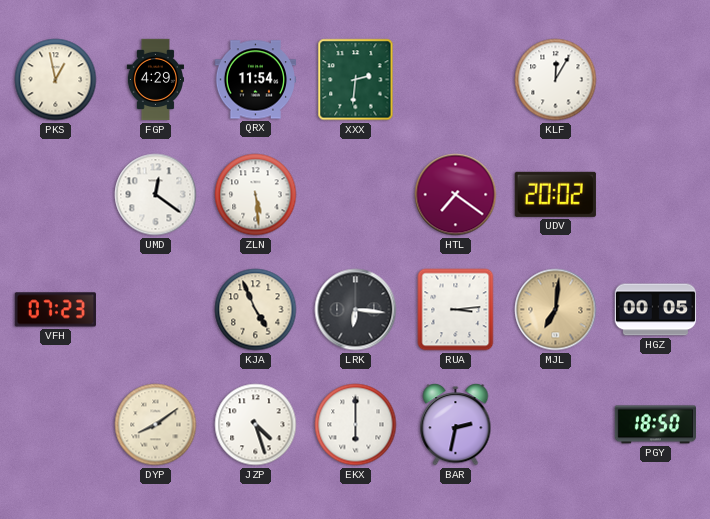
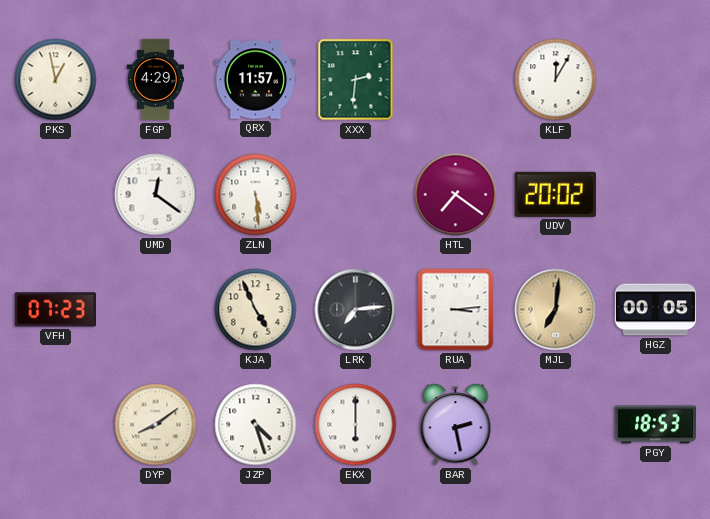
QRX: 11:54 -> 11:57
LRK: 6:16 -> 7:14
BAR: 2:32 -> 2:28
PGY: 18:50 -> 18:53
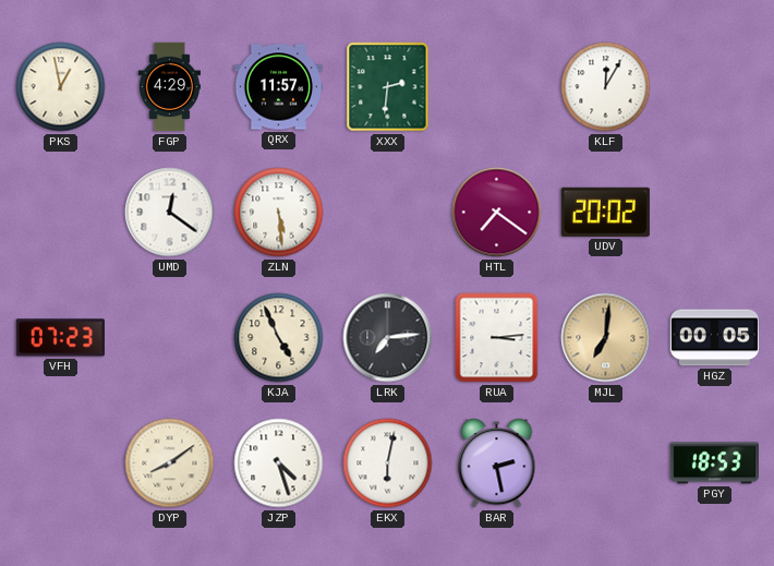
EKX: 6:00 -> 6:02
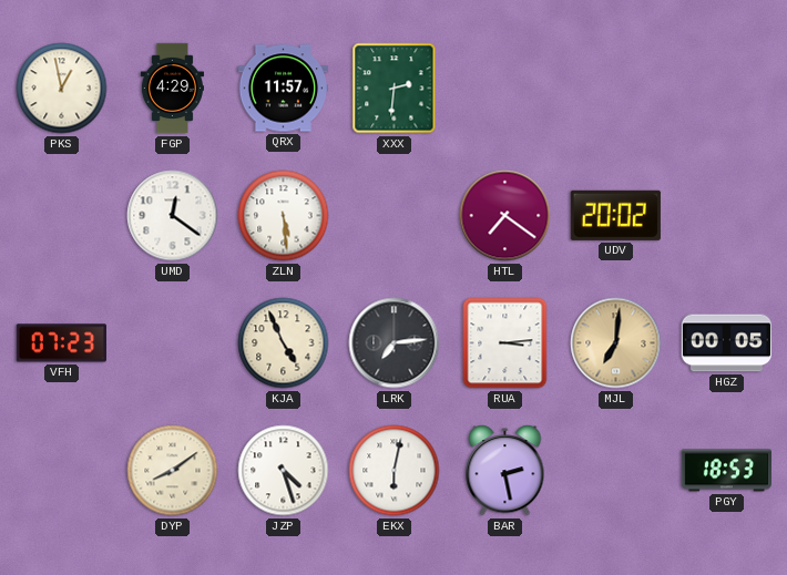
KLF: 12:05 -> none
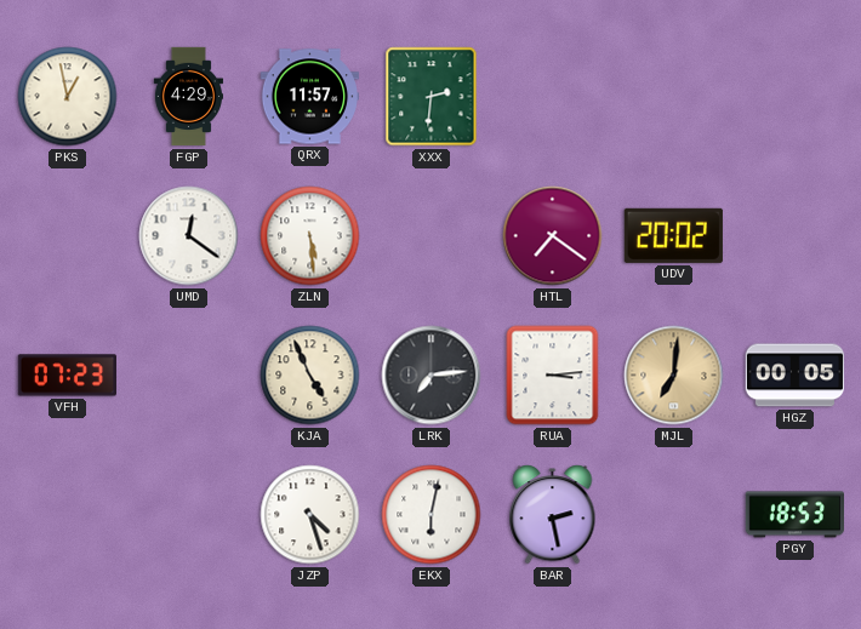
DYP: 8:09 -> none
